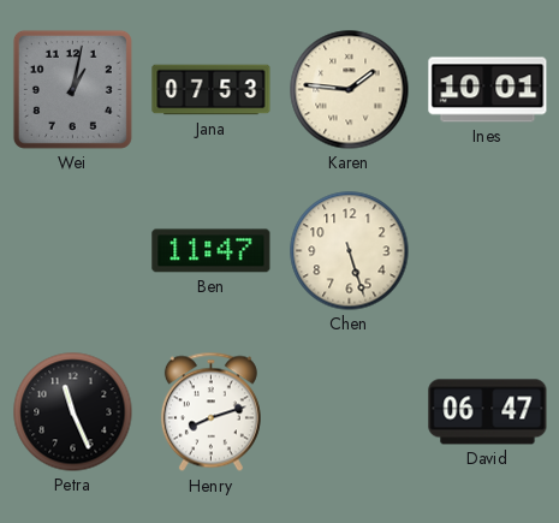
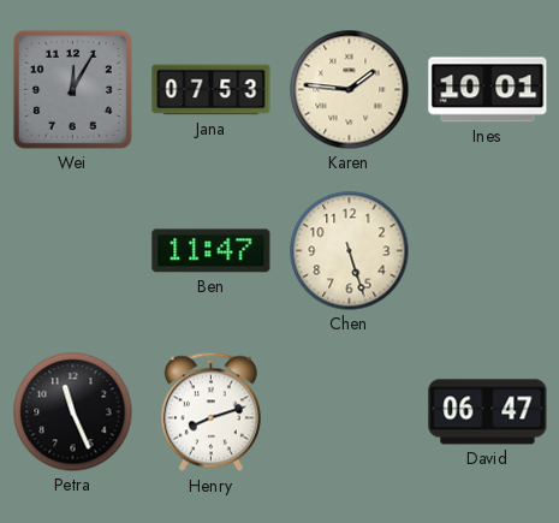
Wei: 1:02 -> 12:05
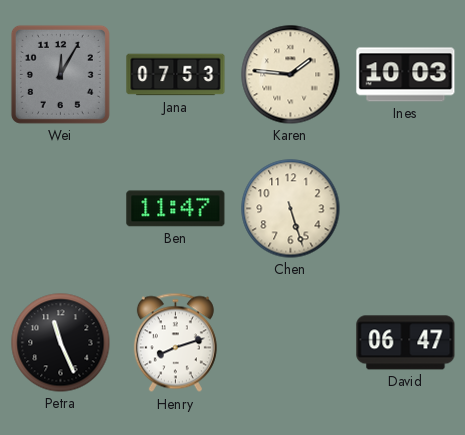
Ines: 10:01 -> 10:03
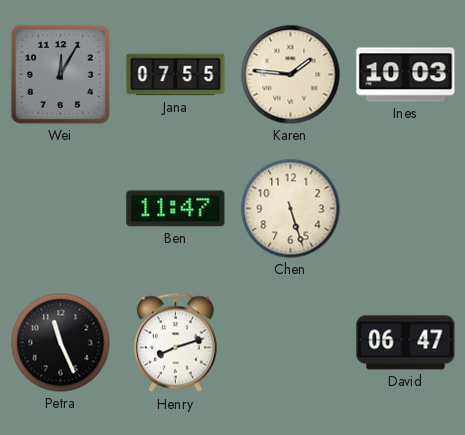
Jana: 07:53 -> 07:55
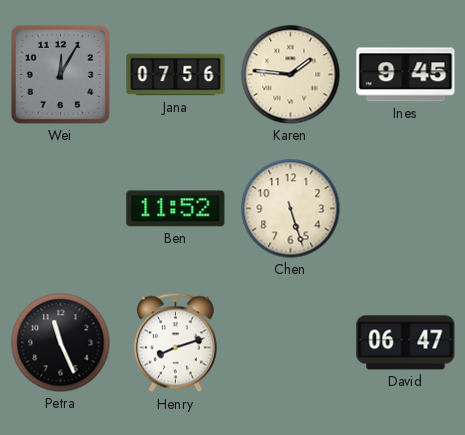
Jana: 07:55 -> 07:56
Ines: 10:03 -> 9:45
Ben: 11:47 -> 11:52
